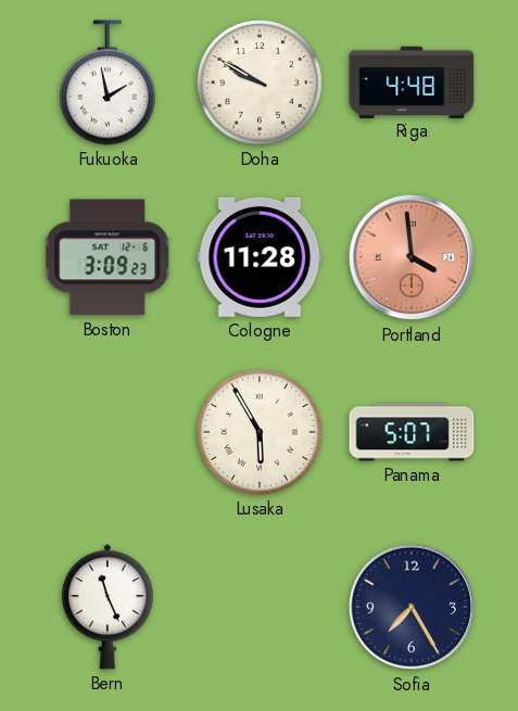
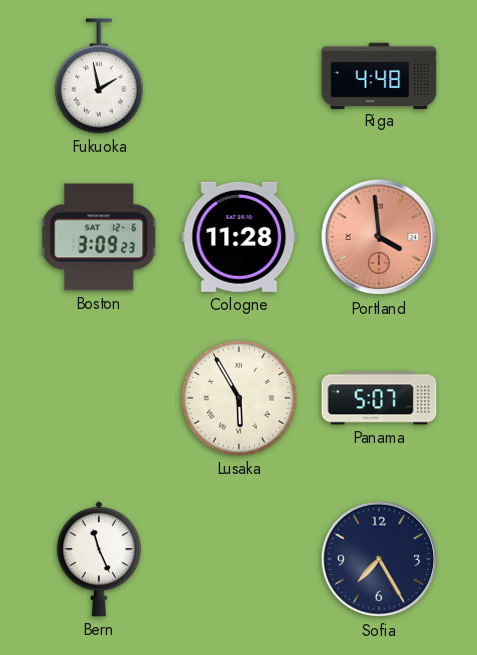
Doha: 9:50 -> none
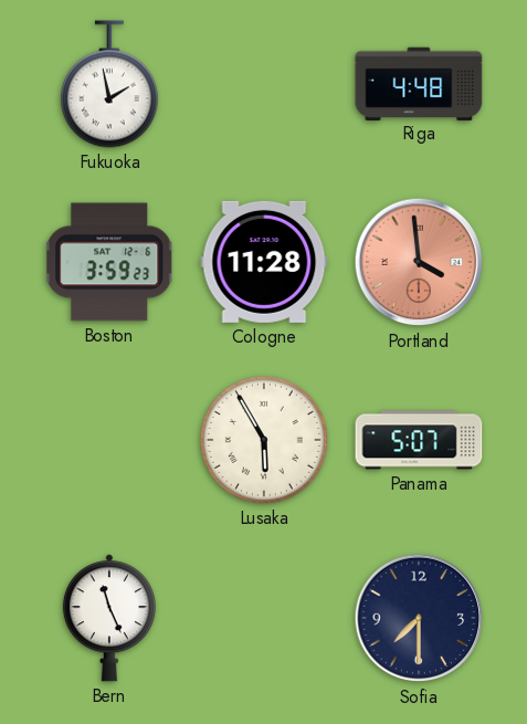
Boston: 3:09 -> 3:59
Sofia: 7:25 -> 7:30
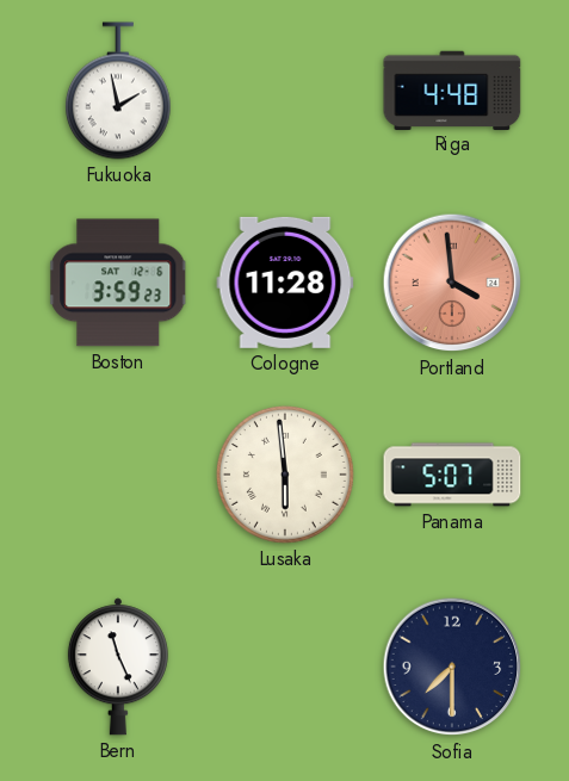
Lusaka: 5:55 -> 5:59
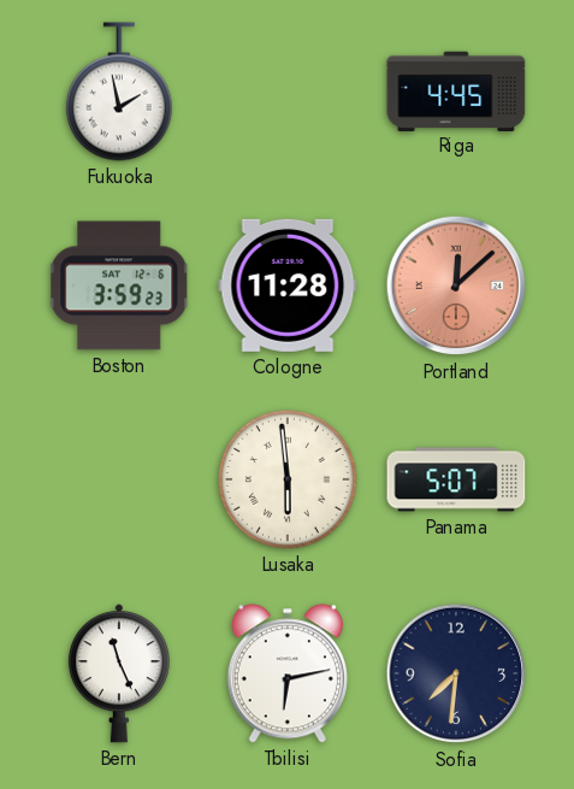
Riga: 4:48 -> 4:45
Portland: 3:59 -> 12:08
Tbilisi: none -> 6:13
Sofia: 7:30 -> 7:31
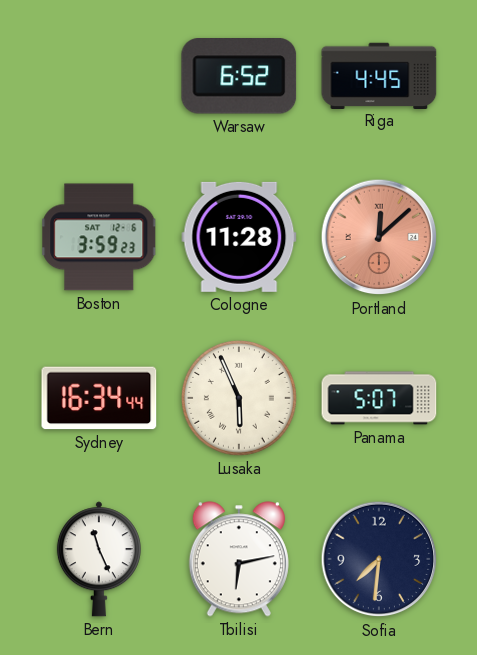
Fukuoka: 1:58 -> none
Warsaw: none -> 6:52
Sydney: none -> 16:34
Lusaka: 5:59 -> 5:56
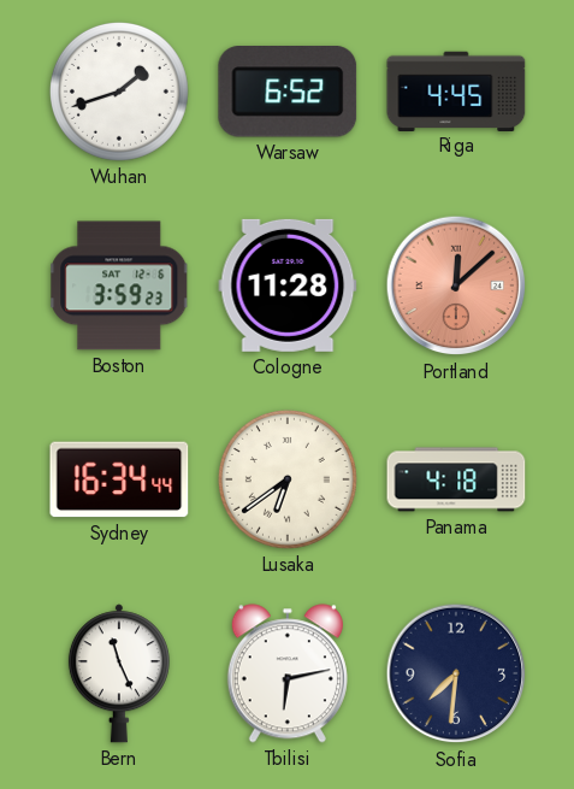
Wuhan: none -> 1:42
Lusaka: 5:56 -> 6:39
Panama: 5:07 -> 4:18
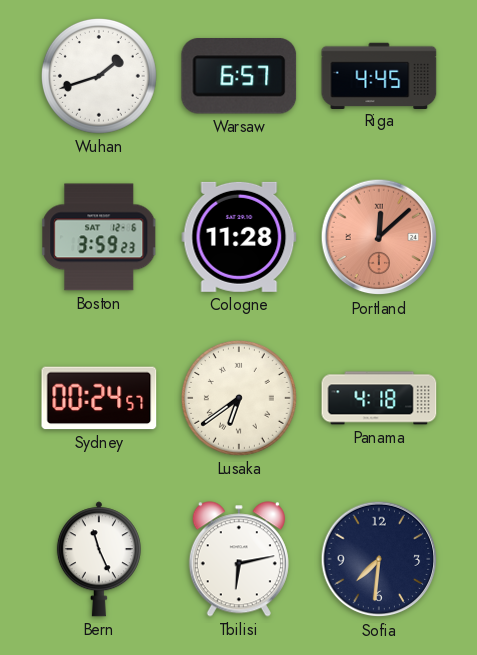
Warsaw: 6:52 -> 6:57
Sydney: 16:34 -> 00:24
